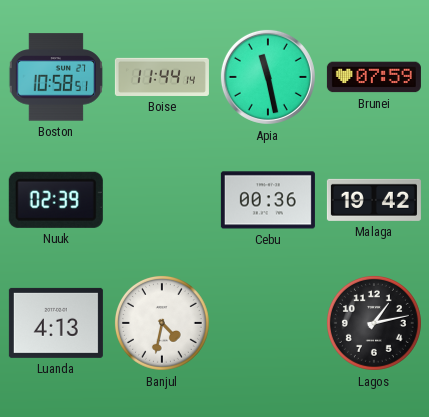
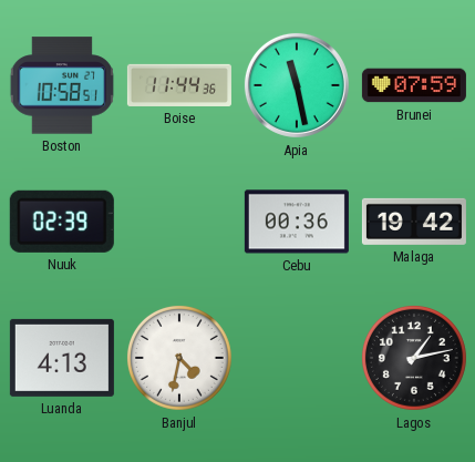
Boise: 11:44:14 -> 11:44:36
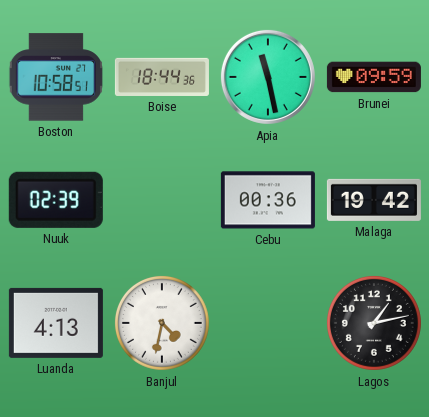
Boise: 11:44 -> 18:44
Brunei: 07:59 -> 09:59
